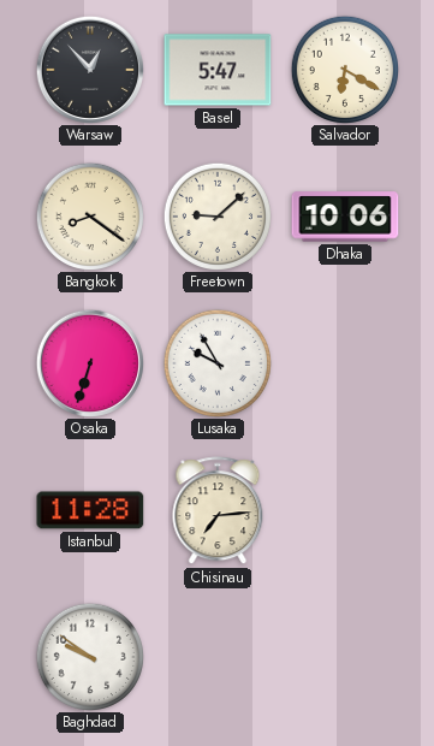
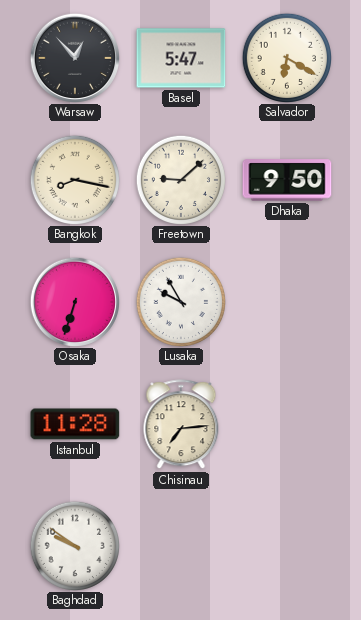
Bangkok: 8:21 -> 8:17
Dhaka: 10:06 -> 9:50
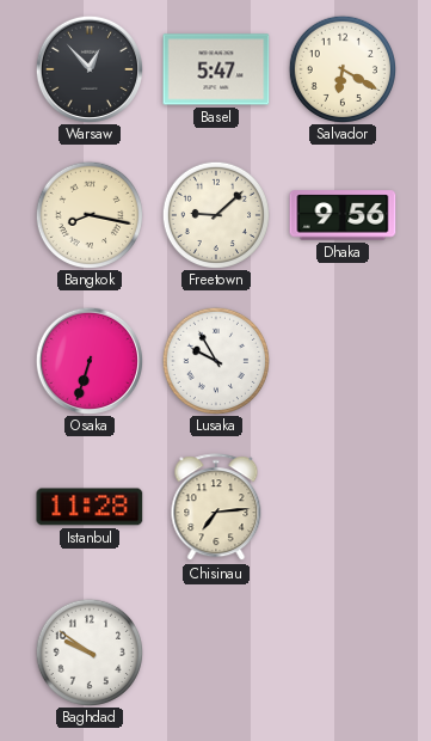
Dhaka: 9:50 -> 9:56
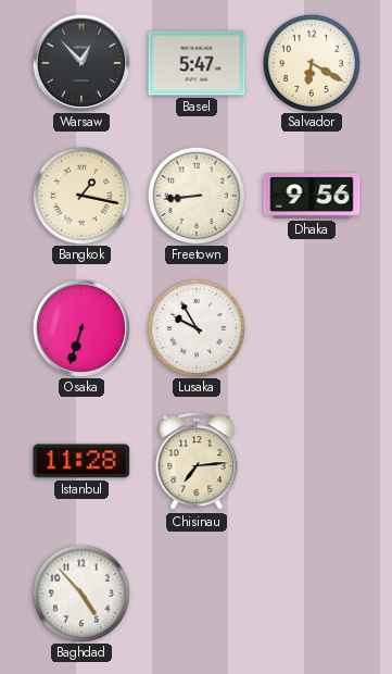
Bangkok: 8:17 -> 1:17
Freetown: 9:08 -> 8:44
Baghdad: 9:51 -> 4:53
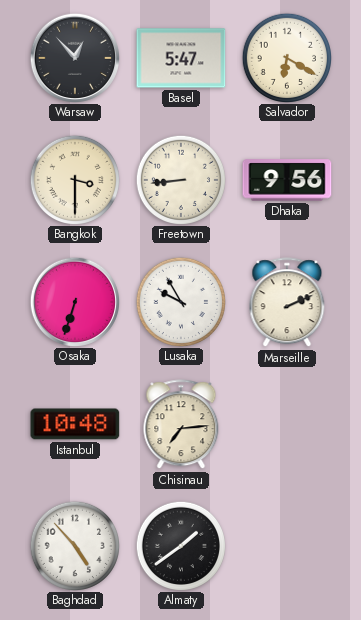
Bangkok: 1:17 -> 3:30
Marseille: none -> 2:11
Istanbul: 11:28 -> 10:48
Almaty: none -> 1:39
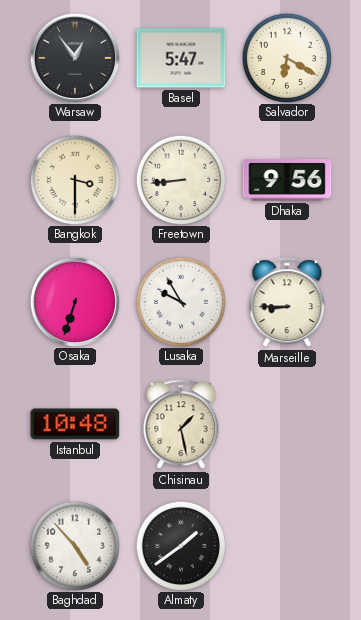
Warsaw: 12:53 -> 12:54
Marseille: 2:11 -> 8:45
Chisinau: 7:14 -> 1:28
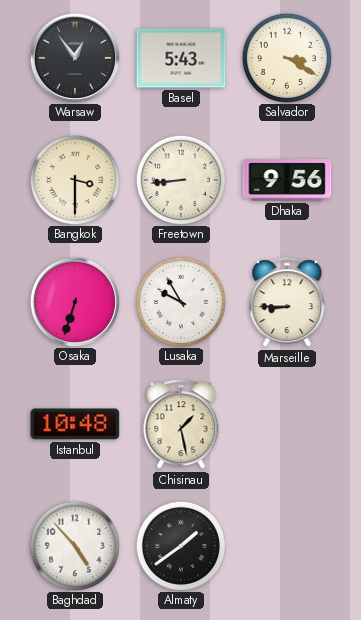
Basel: 5:47 -> 5:43
Salvador: 6:20 -> 3:20
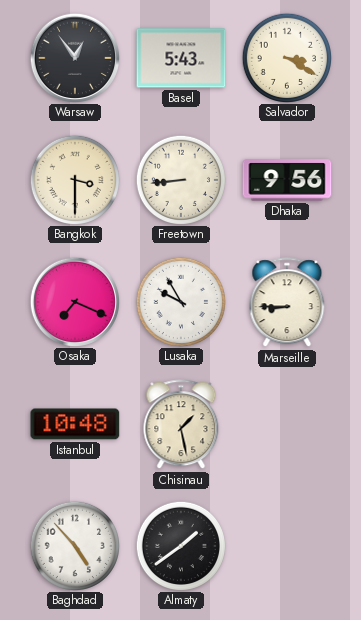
Osaka: 6:33 -> 7:19
